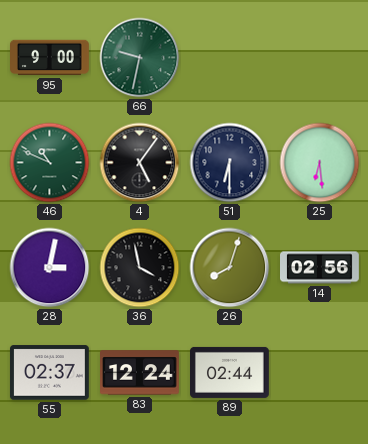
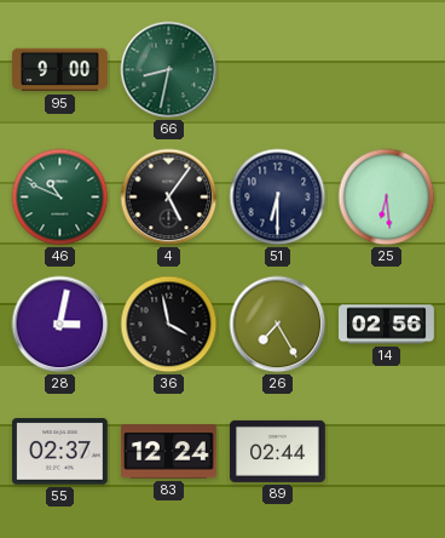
66: 9:32 -> 8:32
26: 8:03 -> 7:25
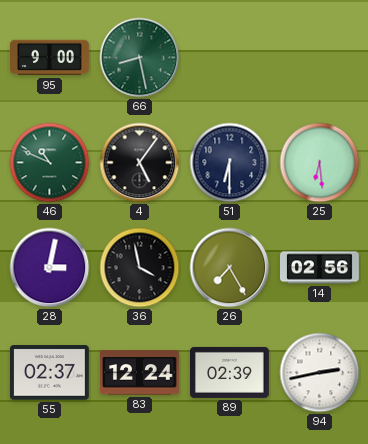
66: 8:32 -> 8:28
89: 02:44 -> 02:39
94: none -> 2:43
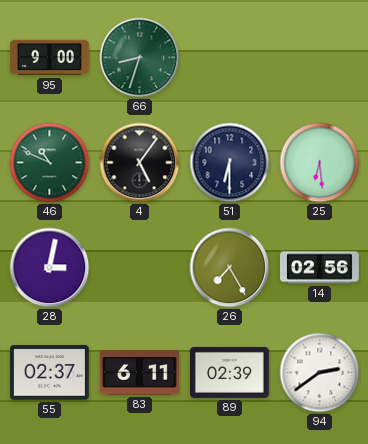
66: 8:28 -> 8:33
36: 3:58 -> none
83: 12:24 -> 6:11
94: 2:43 -> 2:39
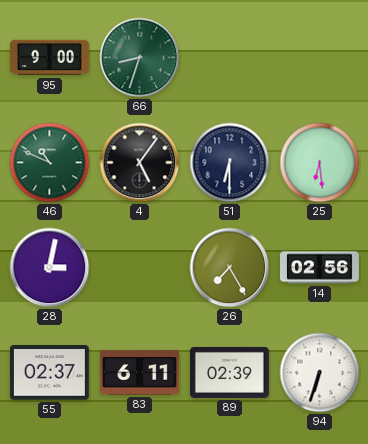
94: 2:39 -> 6:33
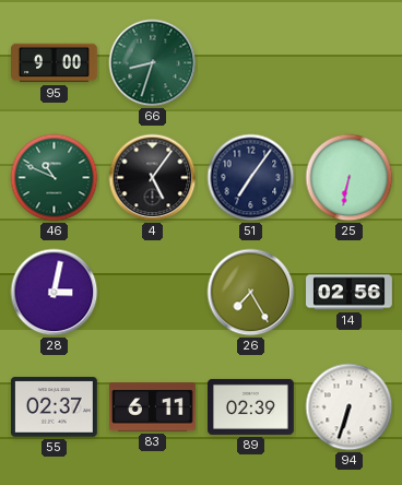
51: 6:30 -> 7:06
25: 6:29 -> 6:32
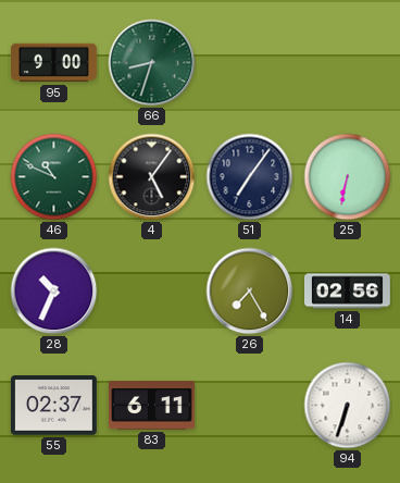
28: 3:02 -> 10:34
89: 02:39 -> none
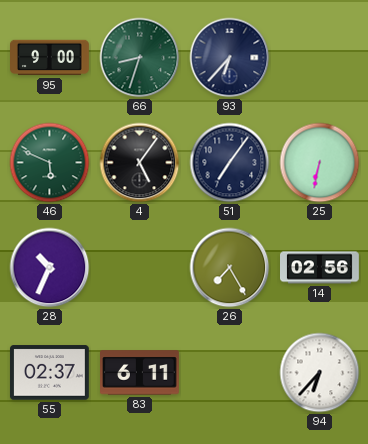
93: none -> 6:37
46: 10:49 -> 5:49
94: 6:33 -> 6:37
